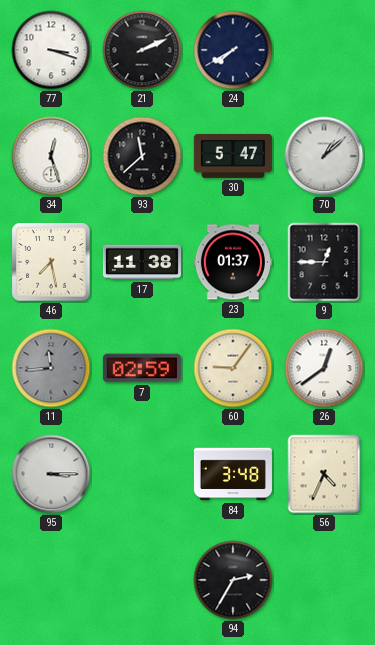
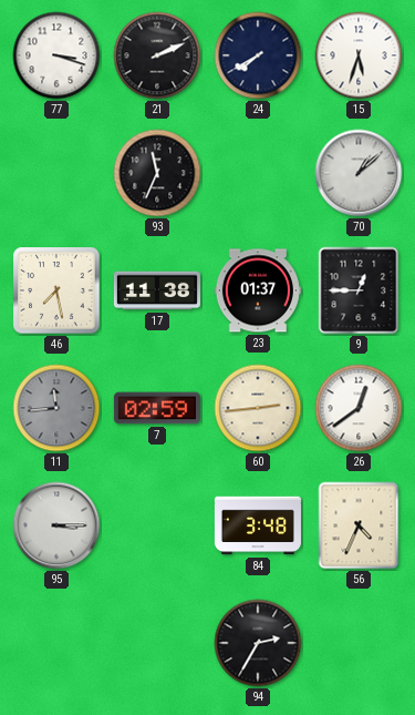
15: none -> 5:33
34: 12:27 -> none
93: 11:38 -> 11:34
30: 5:47 -> none
60: 9:06 -> 2:44
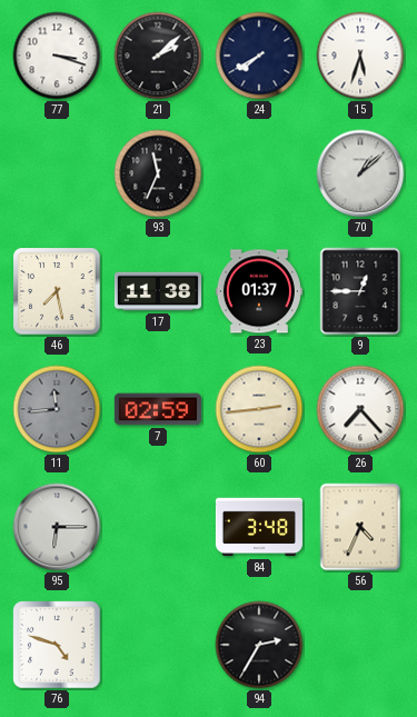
21: 2:11 -> 2:08
26: 12:39 -> 7:23
95: 3:15 -> 6:15
76: none -> 4:48
